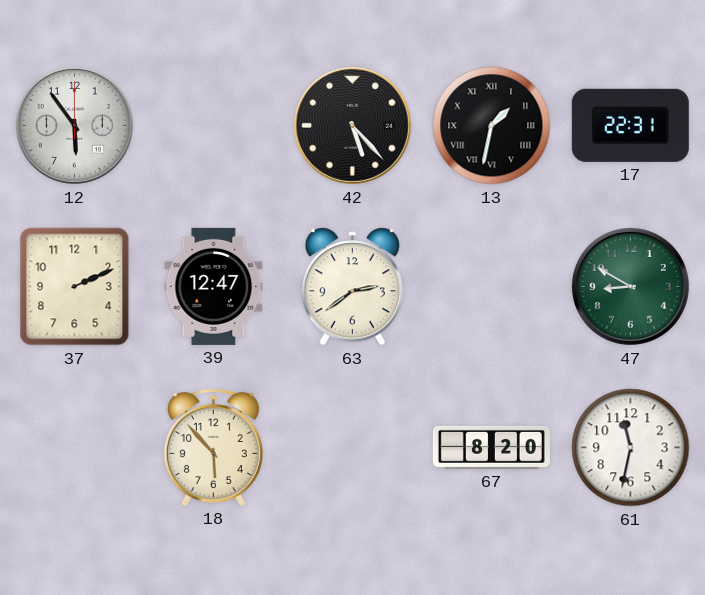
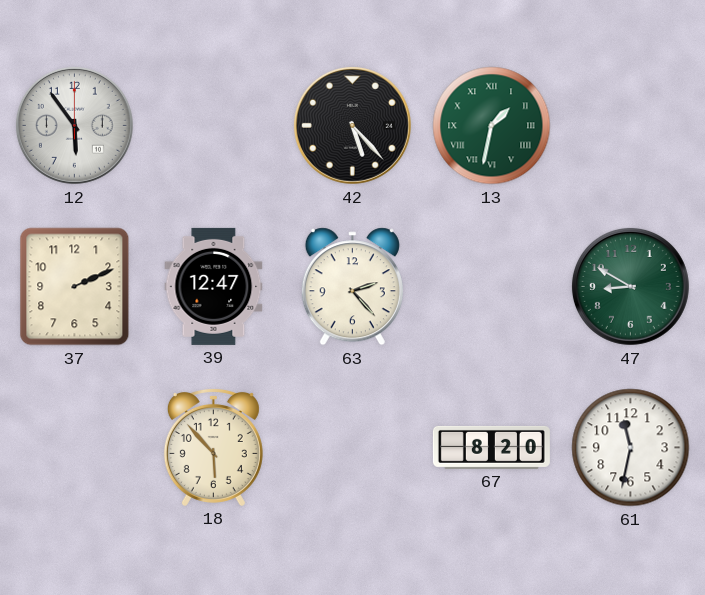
13 dial: black -> green
17: 22:31 -> none
63: 2:39 -> 2:23
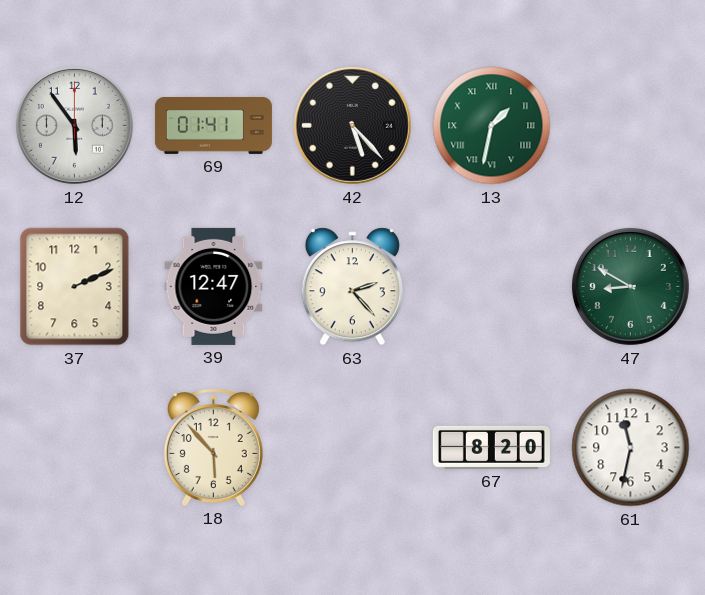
69: none -> 01:41
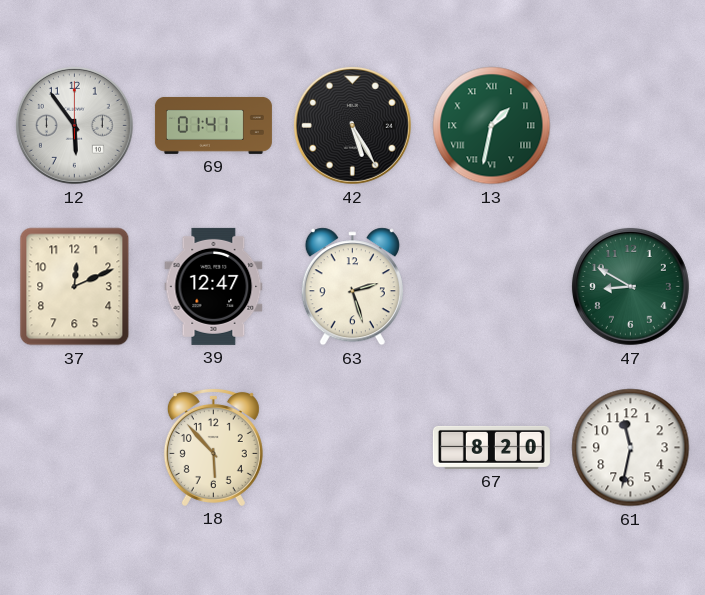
42: 5:23 -> 5:25
37: 2:11 -> 12:11
63: 2:23 -> 2:27
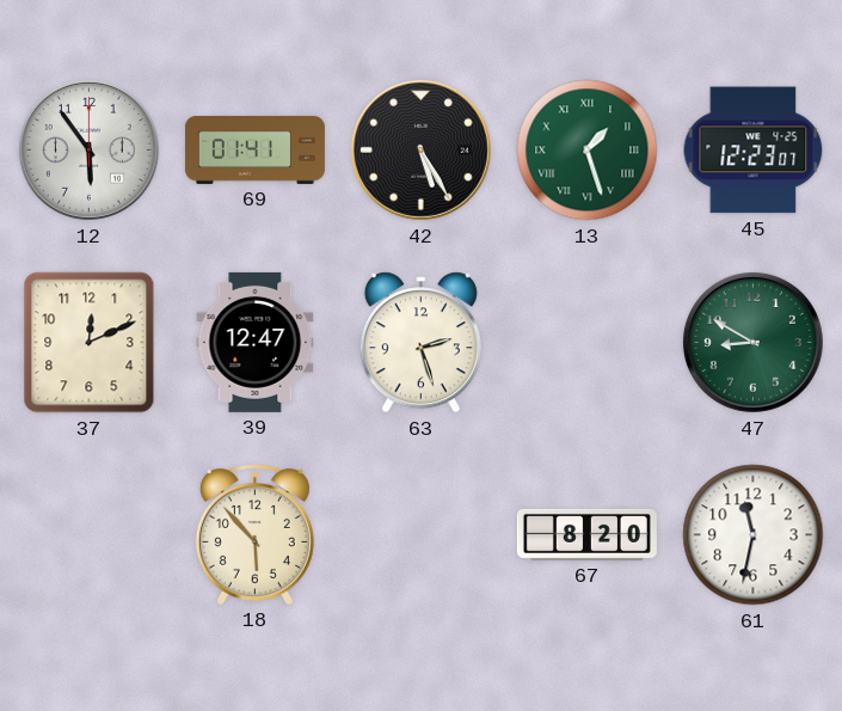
13: 1:32 -> 1:27
45: none -> 12:23
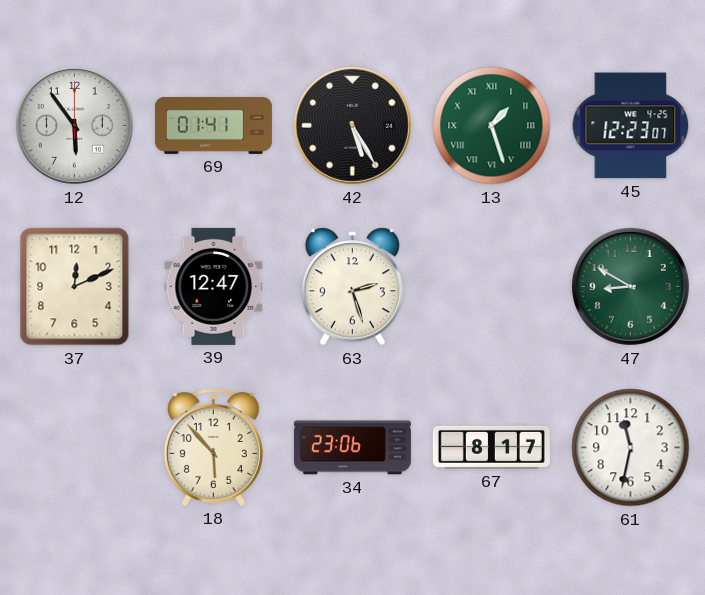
34: none -> 23:06
67: 8:20 -> 8:17
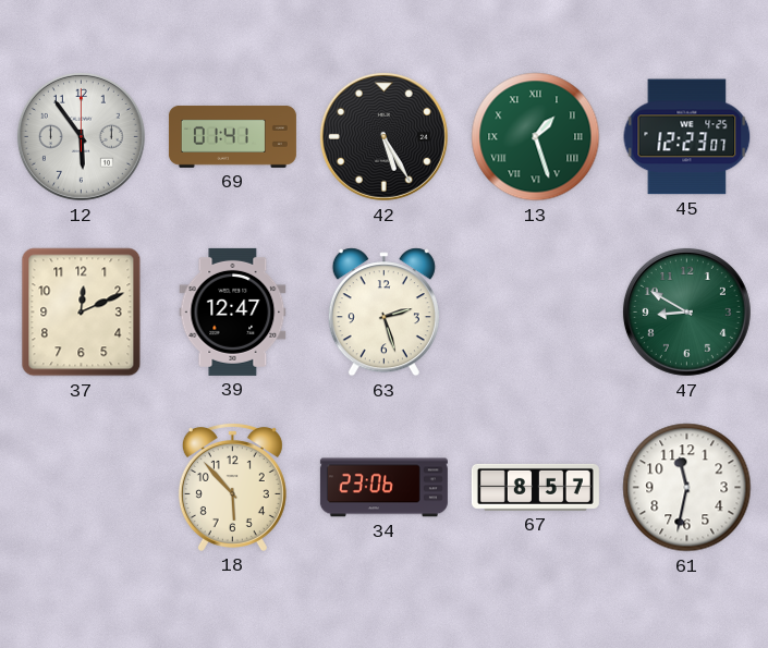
67: 8:17 -> 8:57
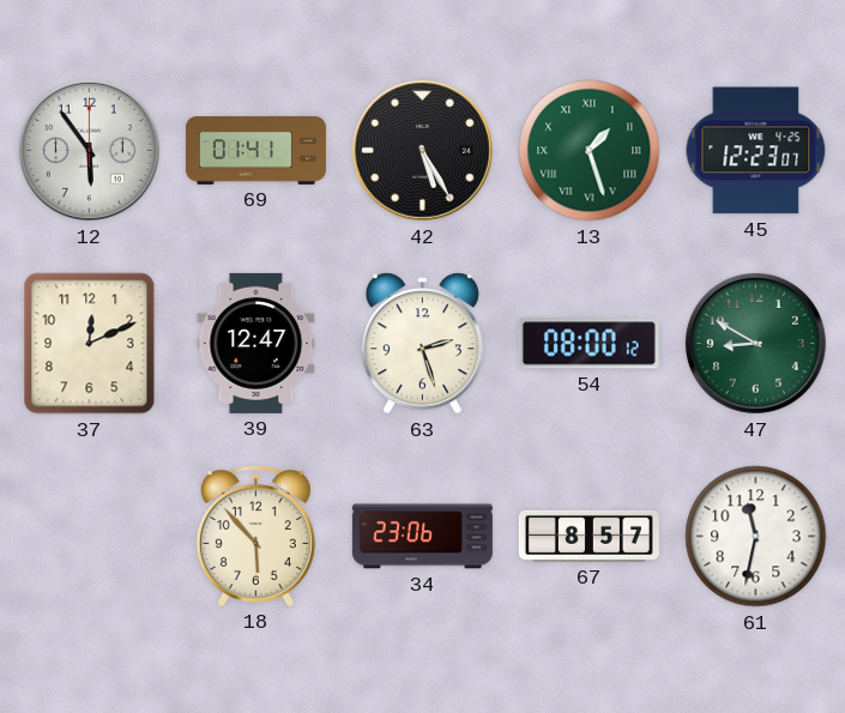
54: none -> 08:00
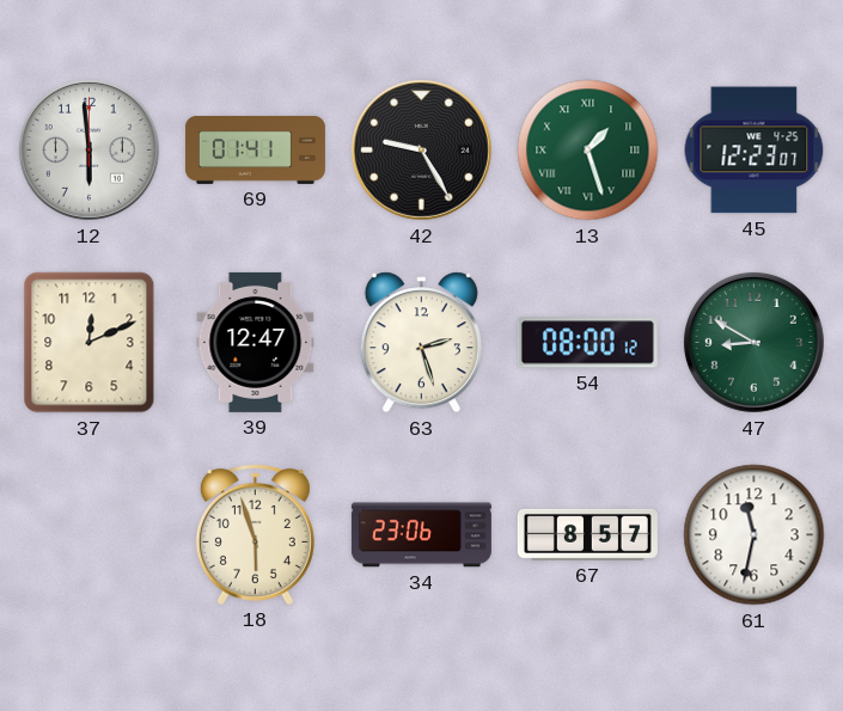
12: 5:54 -> 5:59
42: 5:25 -> 9:25
18: 5:53 -> 5:57
